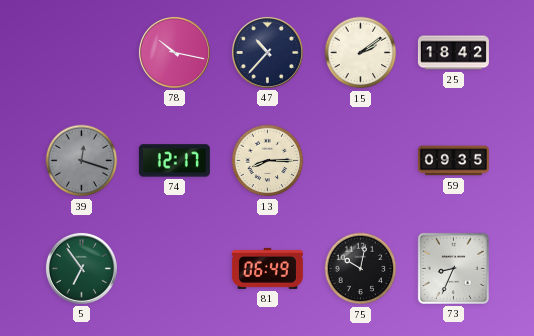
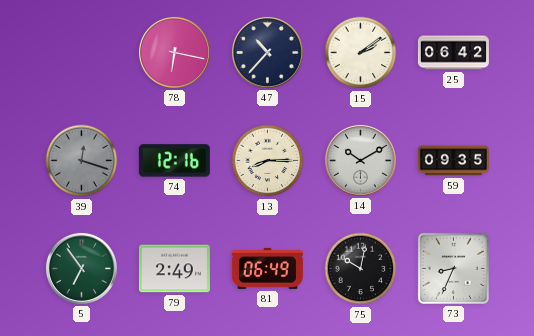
78: 10:17 -> 6:17
25: 18:42 -> 06:42
74: 12:17 -> 12:16
14: none -> 10:10
79: none -> 2:49
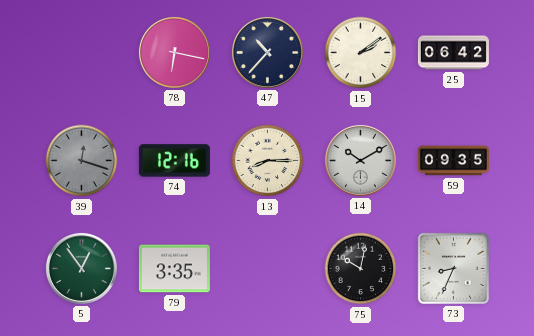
5: 6:54 -> 12:54
79: 2:49 -> 3:35
81: 06:49 -> none
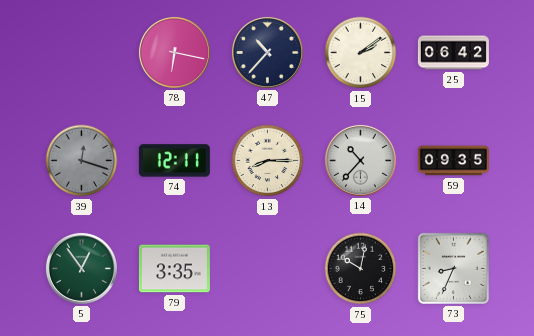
74: 12:16 -> 12:11
14: 10:10 -> 10:37
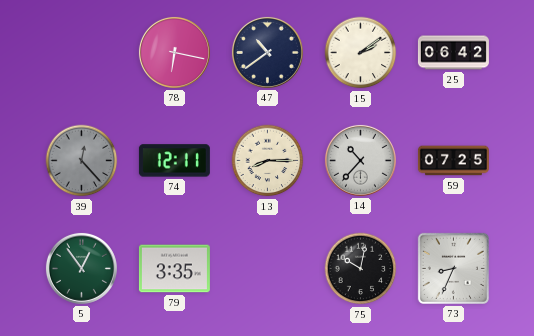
47: 10:37 -> 10:39
39: 12:18 -> 12:23
59: 09:35 -> 07:25
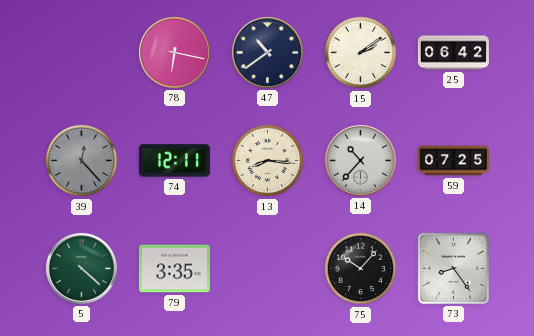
13: 8:15 -> 8:16
5: 12:54 -> 4:22
75: 10:02 -> 10:07
73: 8:34 -> 8:24
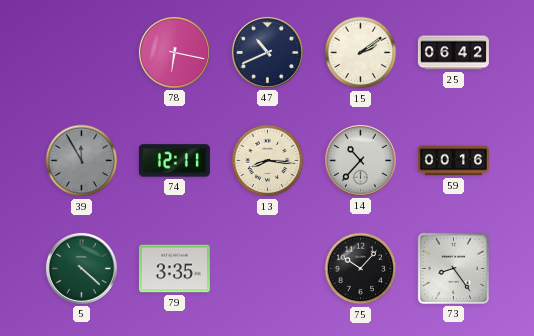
47: 10:39 -> 10:41
39: 12:23 -> 11:55
59: 07:25 -> 00:16
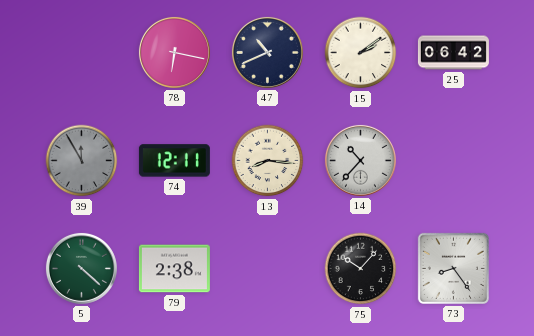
59: 00:16 -> none
79: 3:35 -> 2:38
